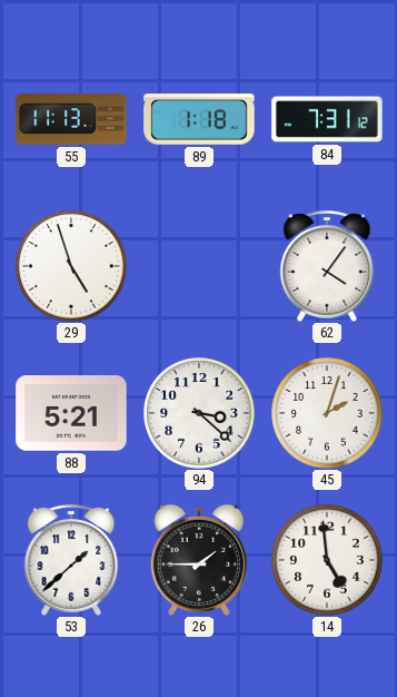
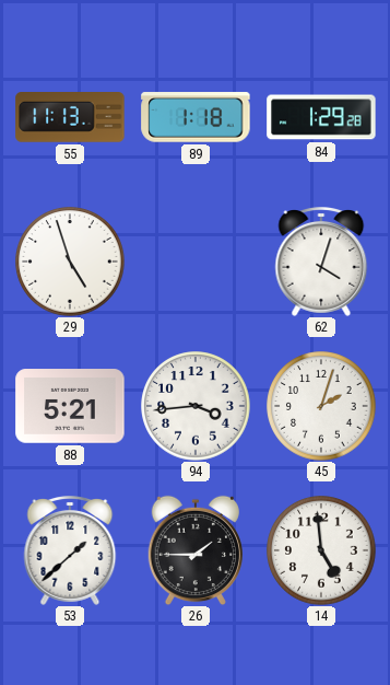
84: 7:31 -> 1:29
62: 4:06 -> 4:03
94: 3:22 -> 3:44
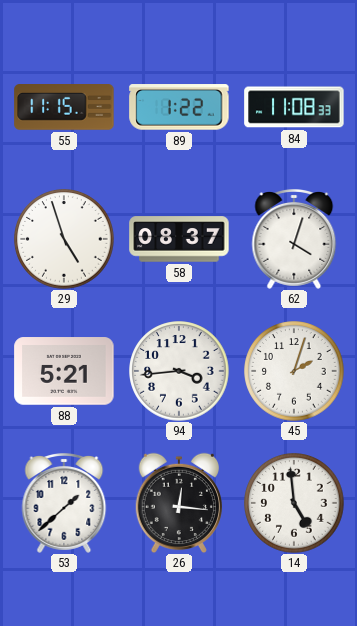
55: 11:13 -> 11:15
89: 1:18 -> 1:22
84: 1:29 -> 11:08
58: none -> 08:37
26: 1:45 -> 12:16
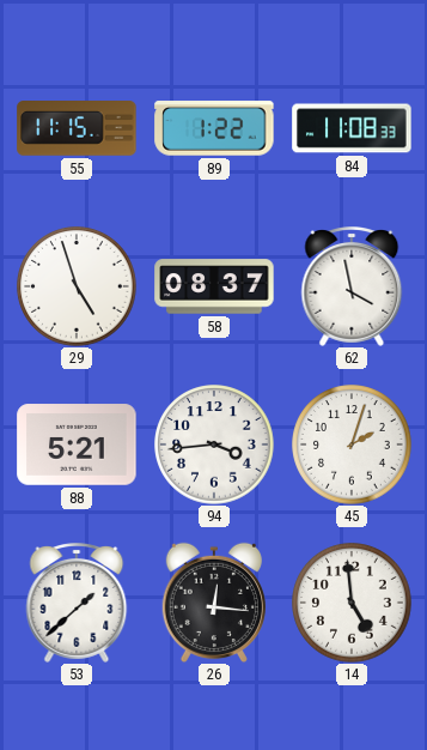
62: 4:03 -> 3:58
